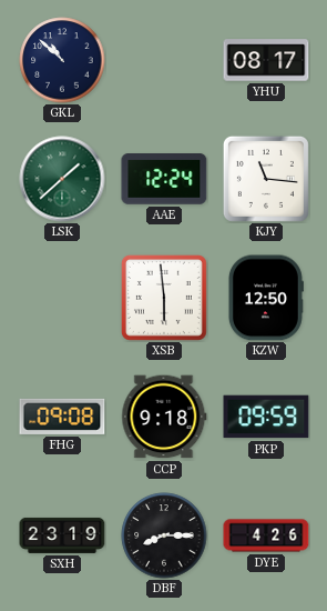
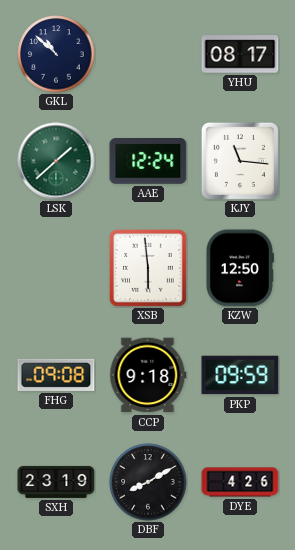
DBF: 8:15 -> 8:10
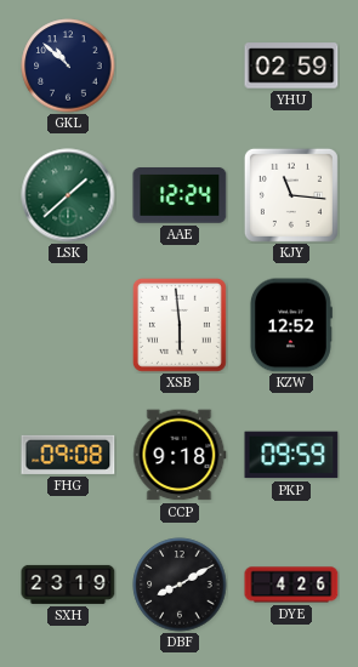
YHU: 08:17 -> 02:59
KZW: 12:50 -> 12:52
